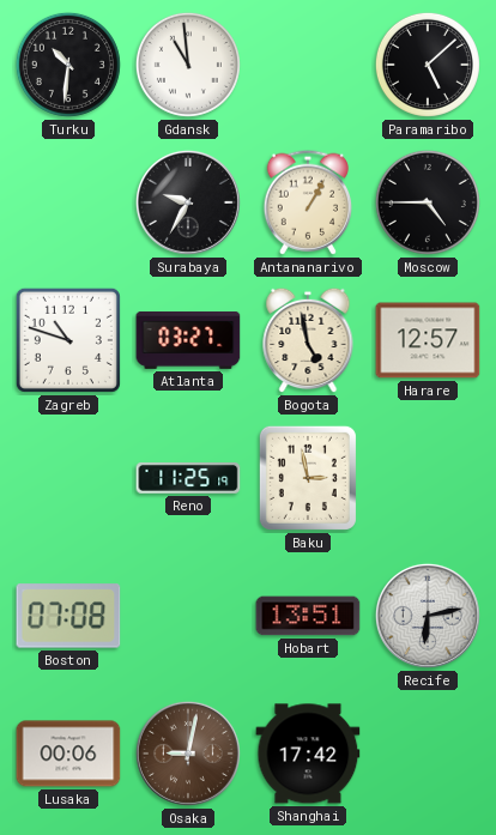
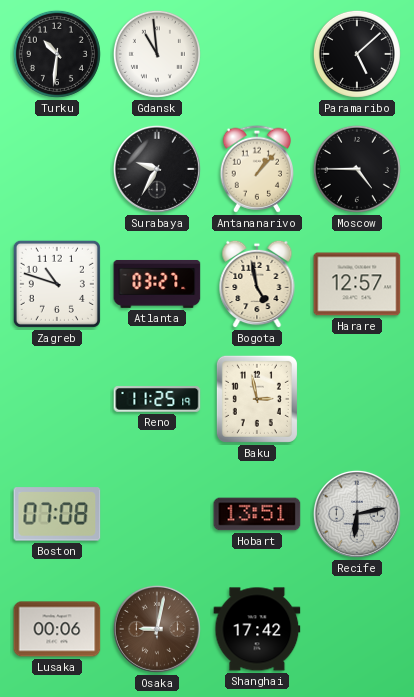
Antananarivo: 1:05 -> 1:07
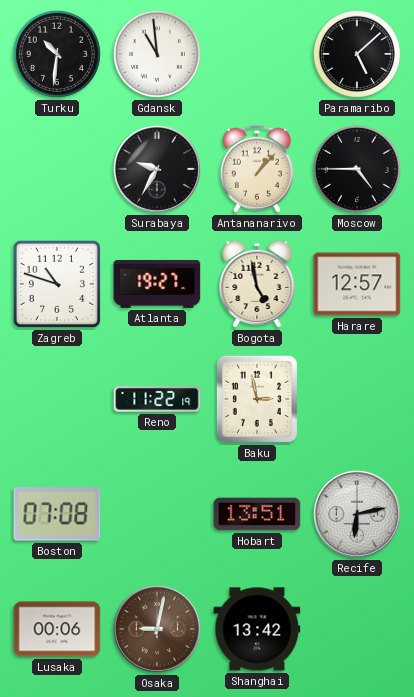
Atlanta: 03:27 -> 19:27
Reno: 11:25 -> 11:22
Shanghai: 17:42 -> 13:42
